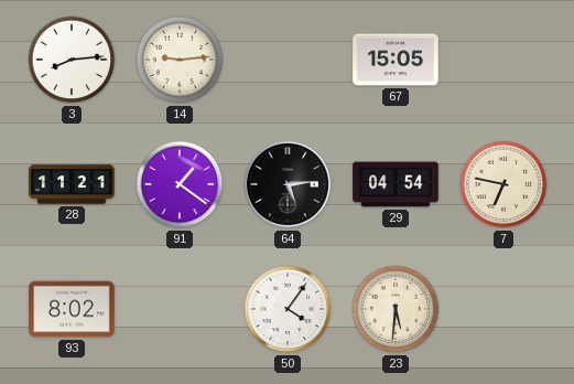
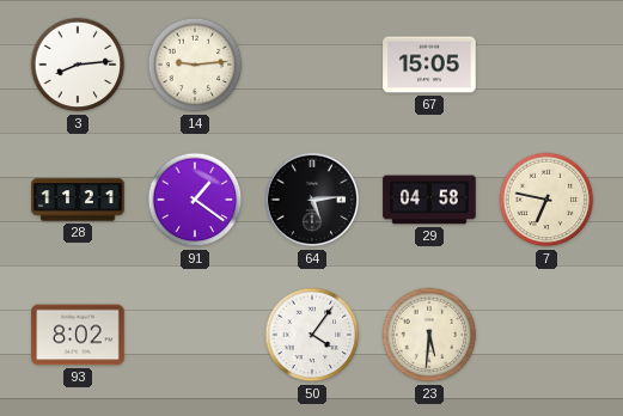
29: 04:54 -> 04:58
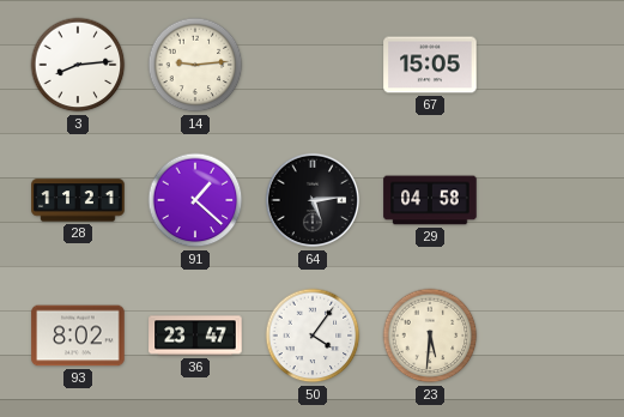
91: 1:21 -> 1:22
7: 6:47 -> none
36: none -> 23:47
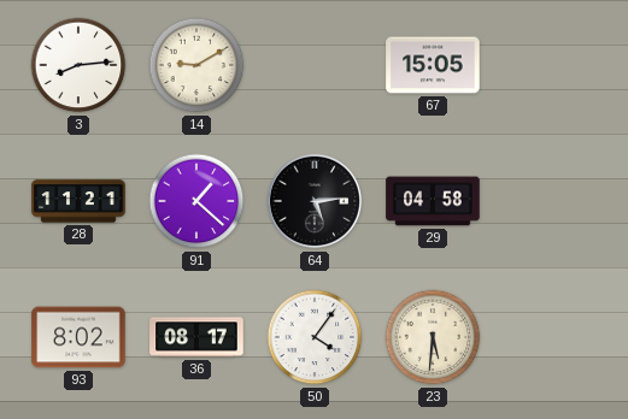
14: 9:14 -> 9:10
36: 23:47 -> 08:17
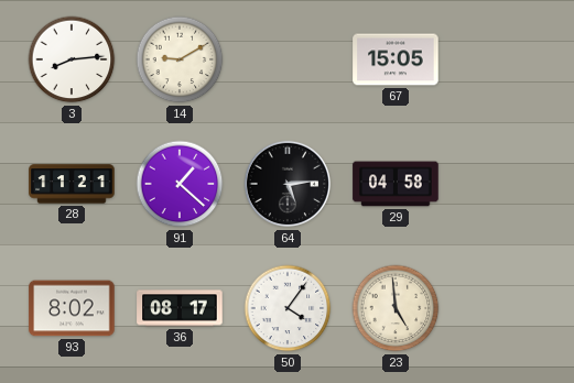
23: 5:31 -> 4:59
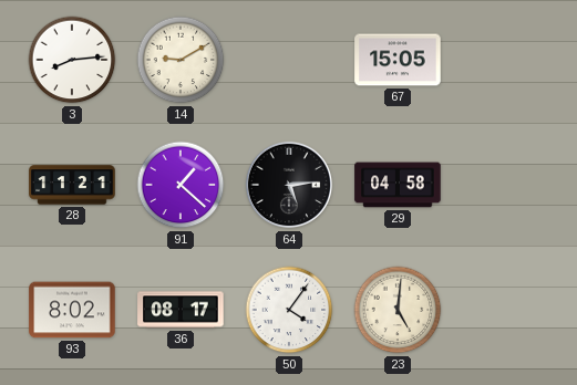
23: 4:59 -> 5:01
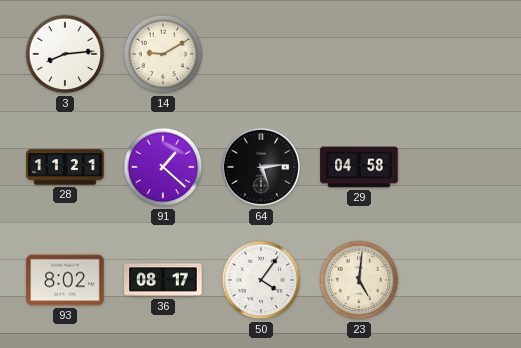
67: 15:05 -> none
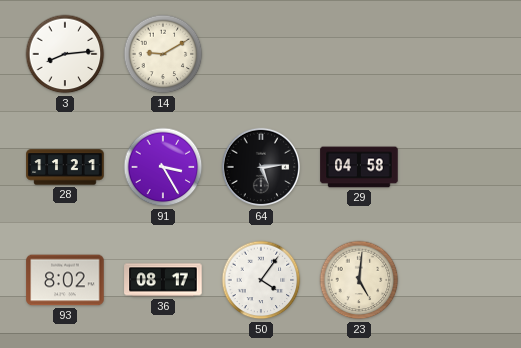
91: 1:22 -> 3:25
